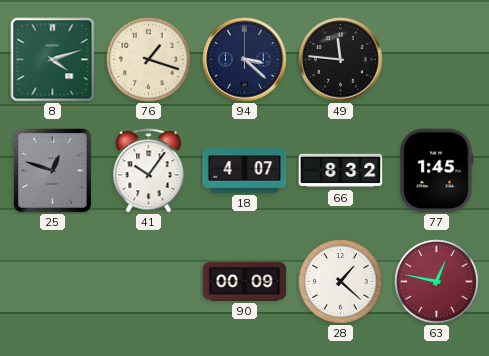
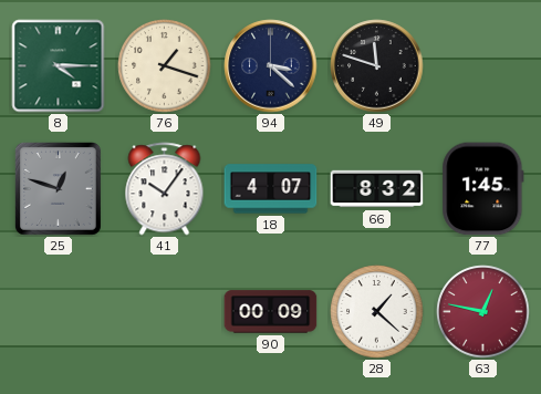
8: 4:12 -> 4:15
49: 11:46 -> 11:48
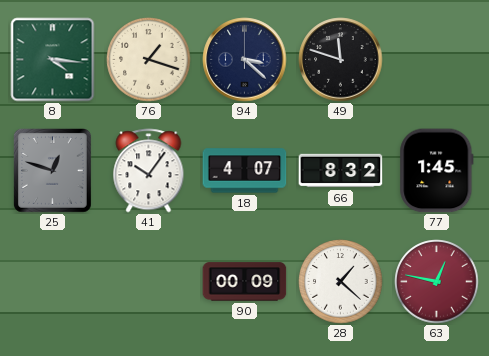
8: 4:15 -> 4:16
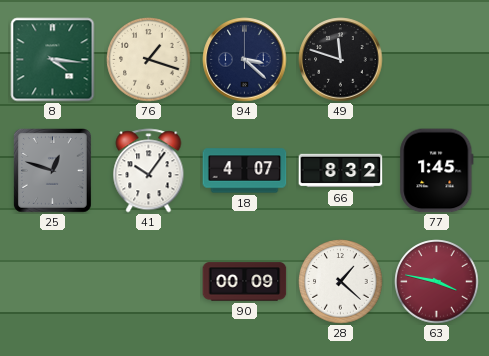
63: 12:47 -> 3:47
